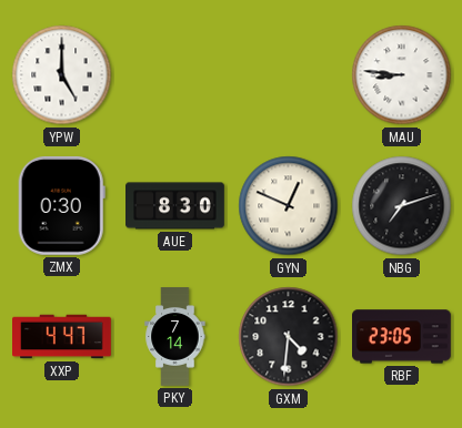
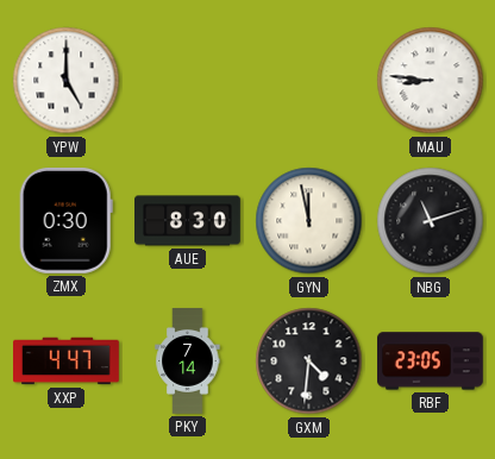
GYN: 12:49 -> 11:58
NBG: 7:12 -> 11:12
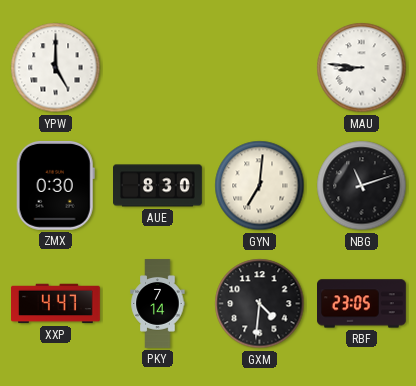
GYN: 11:58 -> 7:01
